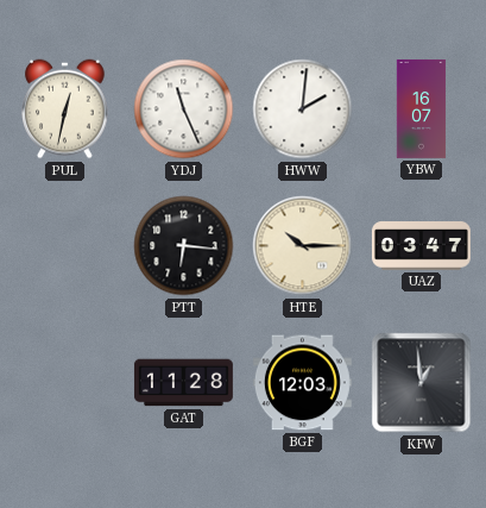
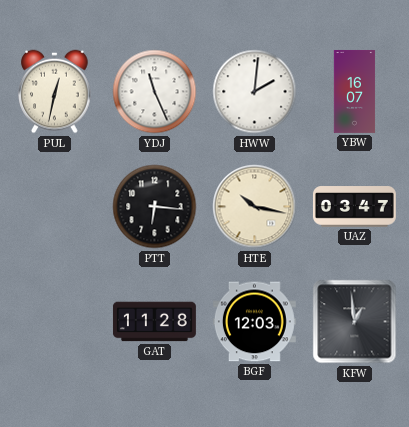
HTE: 10:15 -> 10:17
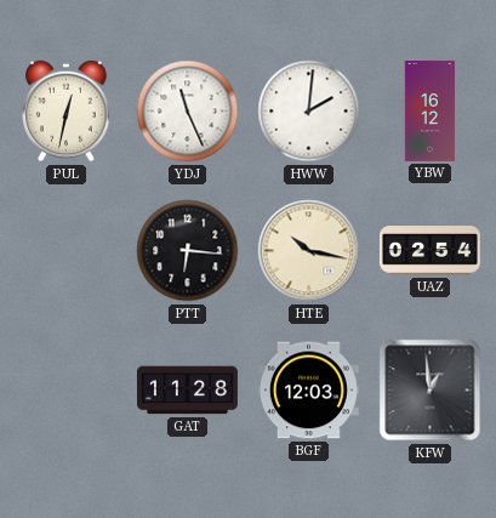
YBW: 16:07 -> 16:12
UAZ: 03:47 -> 02:54
